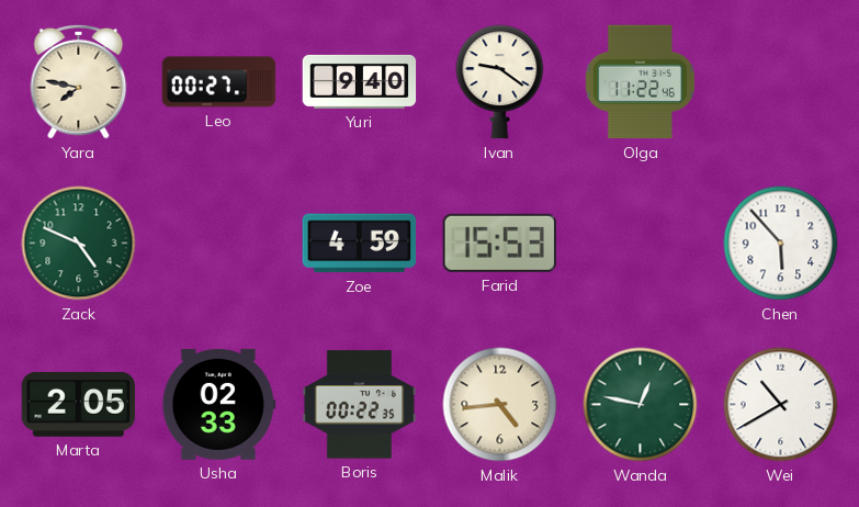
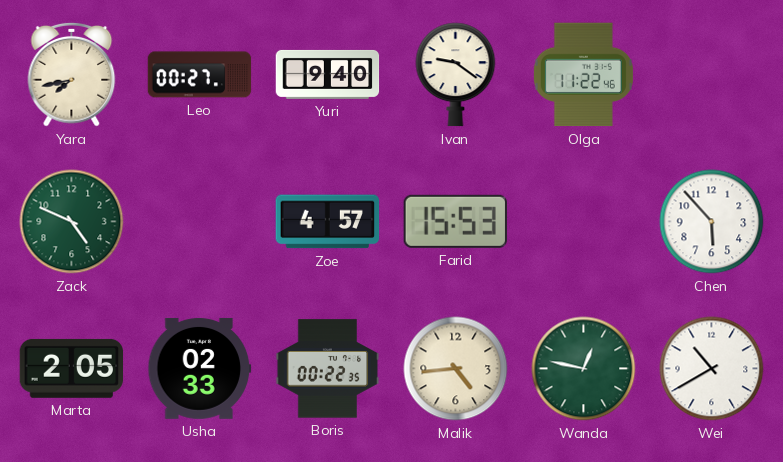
Yara: 7:47 -> 7:43
Zoe: 4:59 -> 4:57
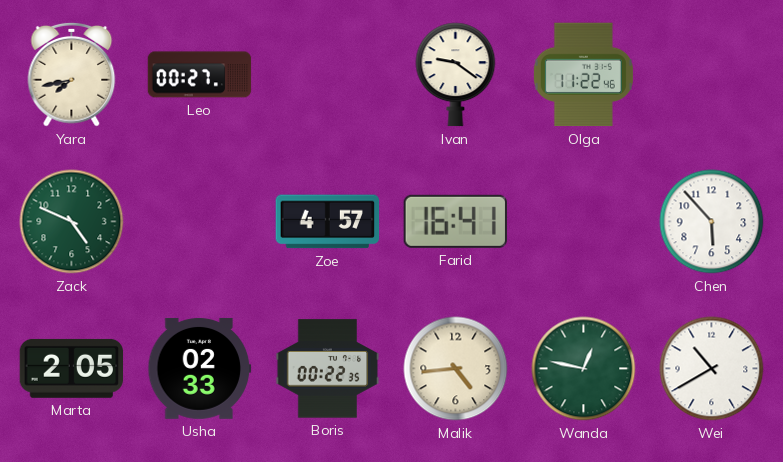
Yuri: 9:40 -> none
Farid: 15:53 -> 16:41
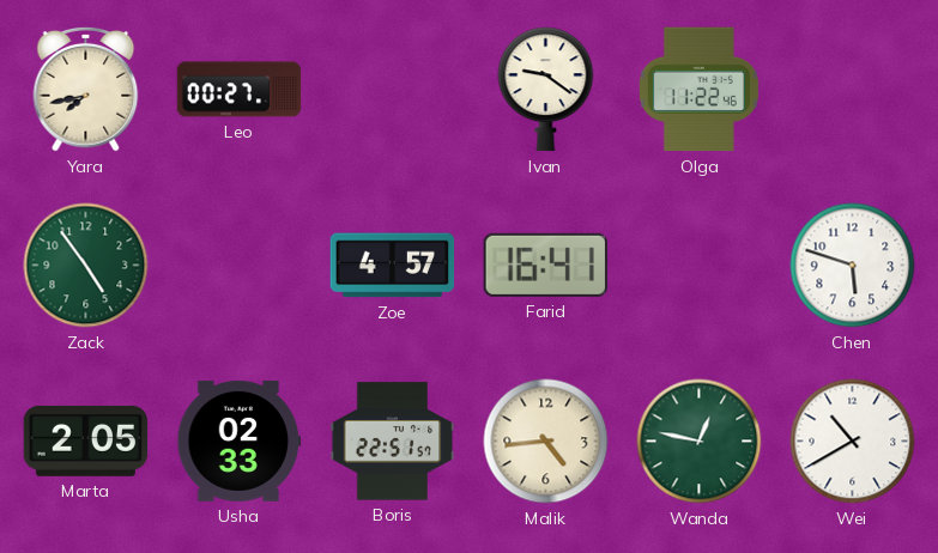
Zack: 4:49 -> 4:54
Chen: 5:53 -> 5:48
Boris: 00:22 -> 22:51
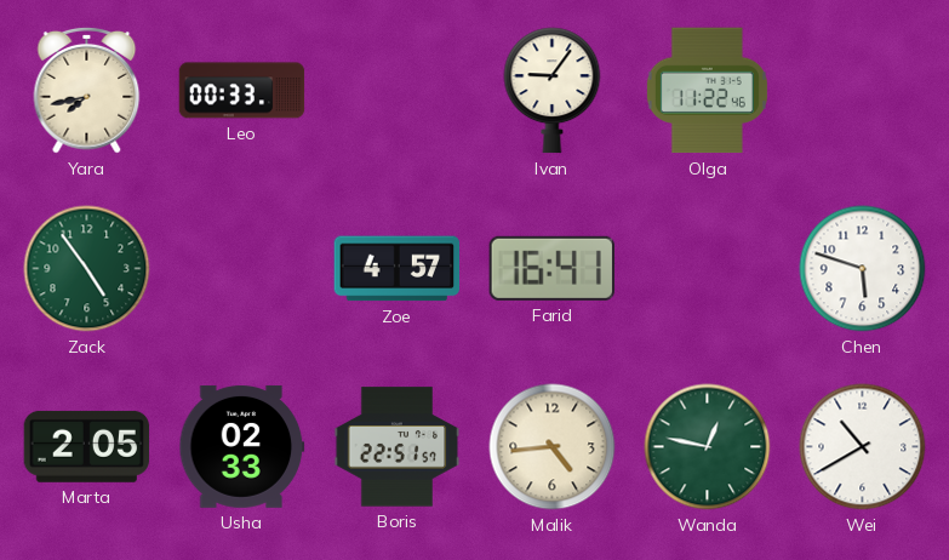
Leo: 00:27 -> 00:33
Ivan: 9:21 -> 9:06
